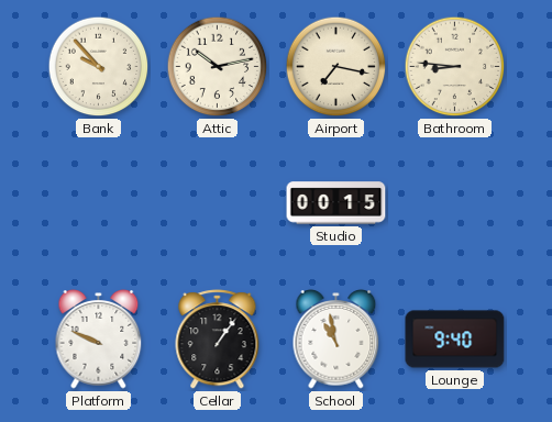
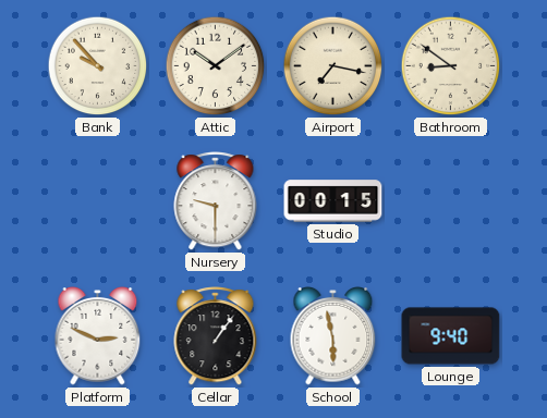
Attic: 10:13 -> 10:09
Bathroom: 8:46 -> 8:51
Nursery: none -> 9:30
Platform: 9:49 -> 2:49
School: 10:58 -> 5:58
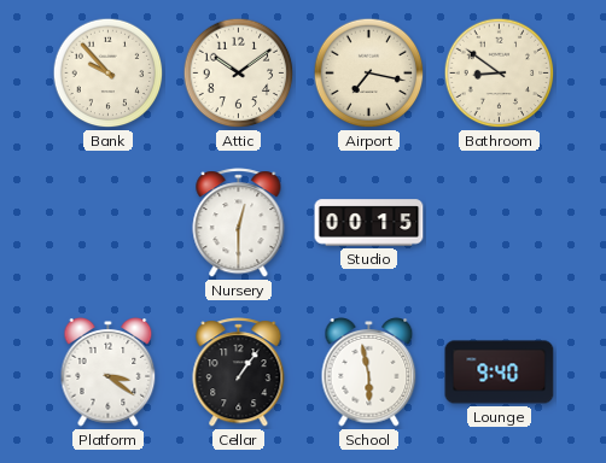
Nursery: 9:30 -> 12:30
Platform: 2:49 -> 3:21
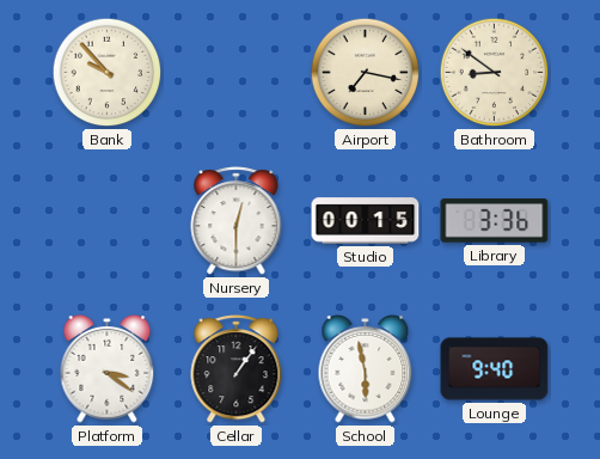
Attic: 10:09 -> none
Library: none -> 3:36
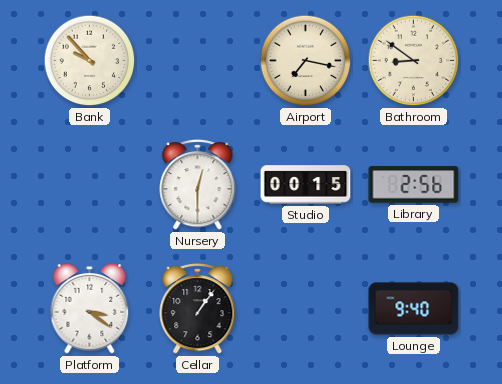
Library: 3:36 -> 2:56
School: 5:58 -> none
